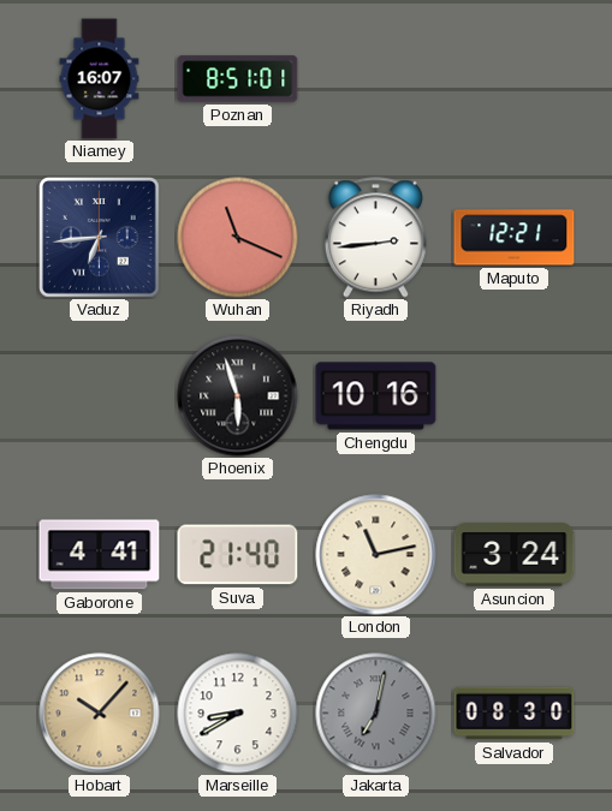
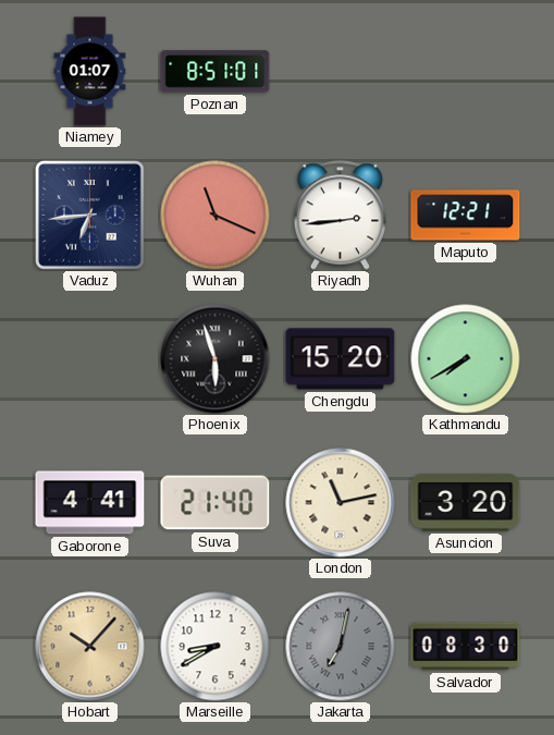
Niamey: 16:07 -> 01:07
Chengdu: 10:16 -> 15:20
Kathmandu: none -> 7:40
Asuncion: 3:24 -> 3:20
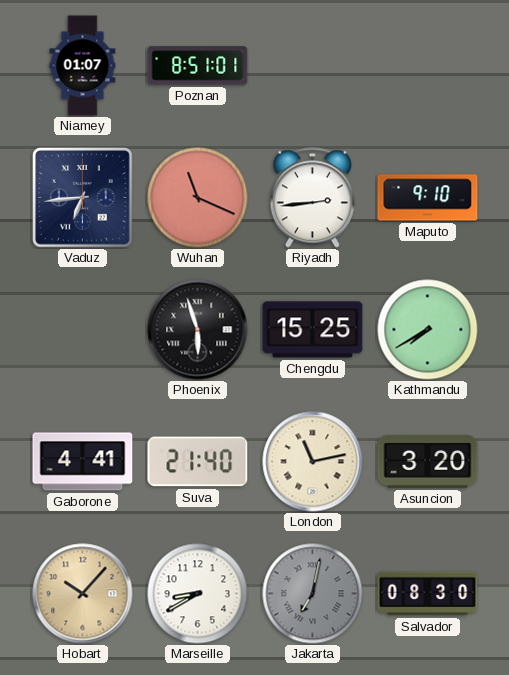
Maputo: 12:21 -> 9:10
Chengdu: 15:20 -> 15:25
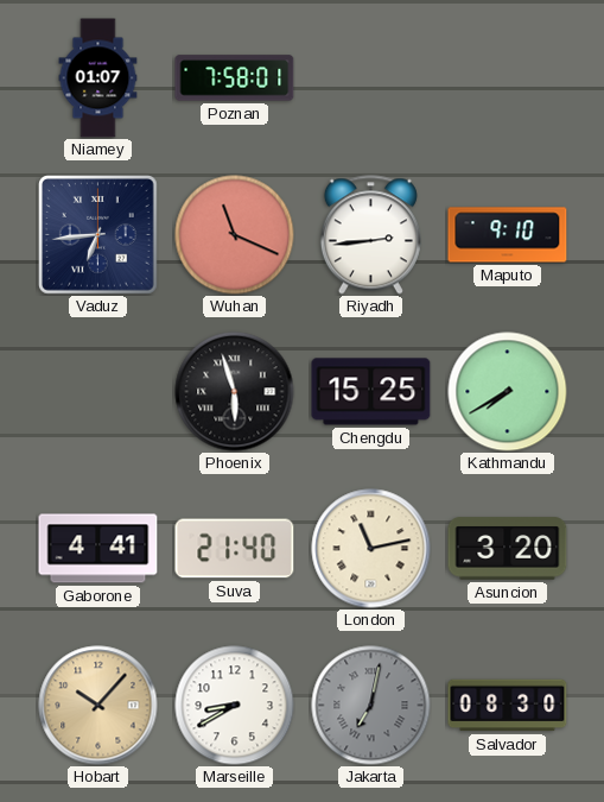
Poznan: 8:51 -> 7:58
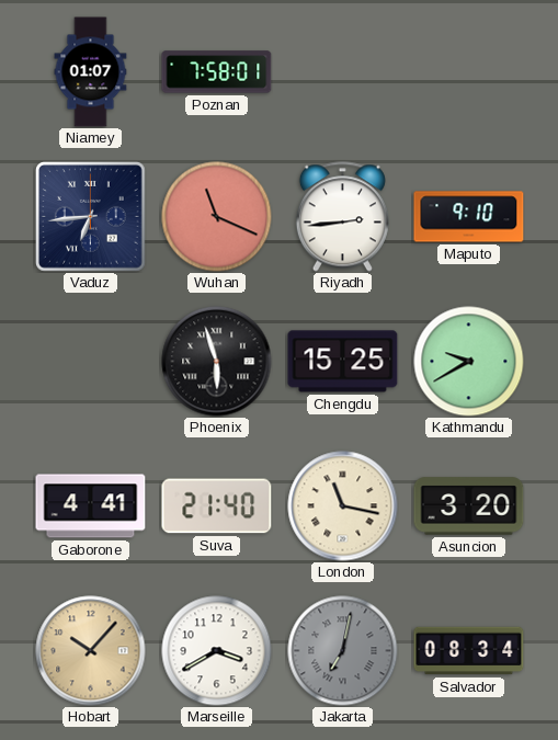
Kathmandu: 7:40 -> 9:40
London: 11:13 -> 11:17
Marseille: 8:40 -> 3:40
Salvador: 08:30 -> 08:34
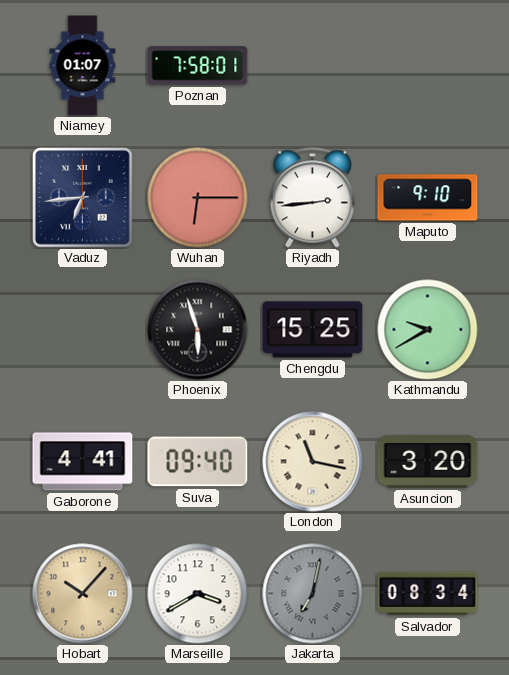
Wuhan: 11:19 -> 6:15
Suva: 21:40 -> 09:40
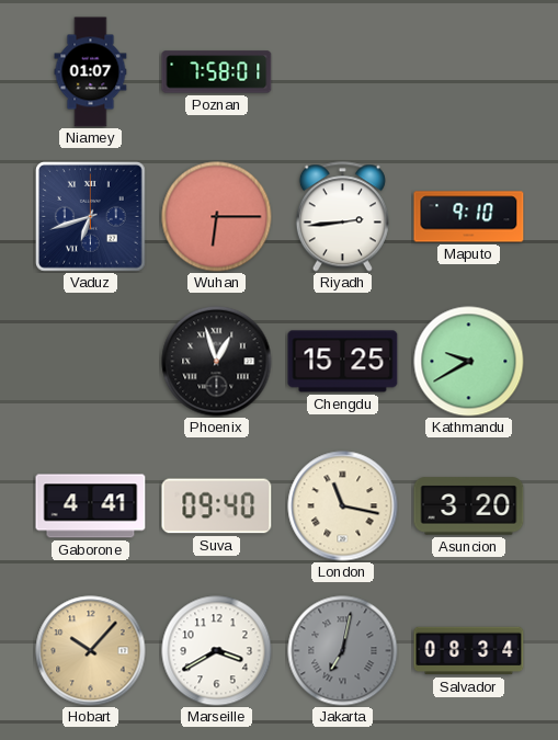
Vaduz: 6:44 -> 6:42
Phoenix: 5:57 -> 12:57
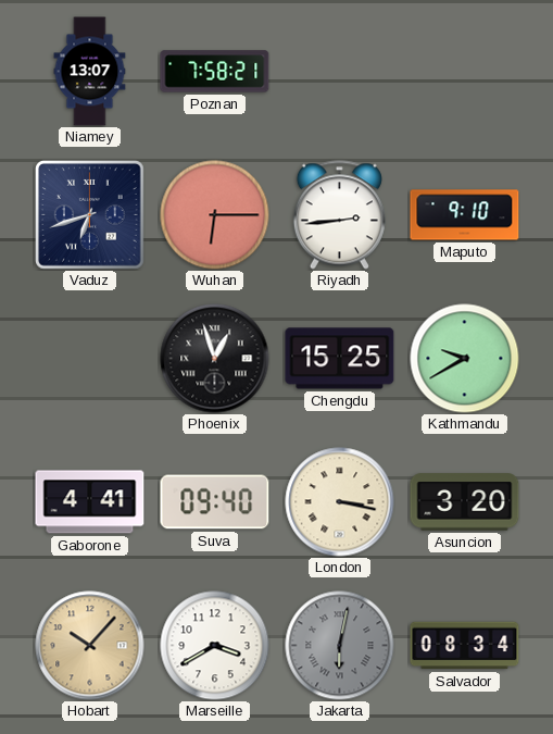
Niamey: 01:07 -> 13:07
Poznan: 7:58:01 -> 7:58:21
London: 11:17 -> 3:17
Jakarta: 7:02 -> 6:02
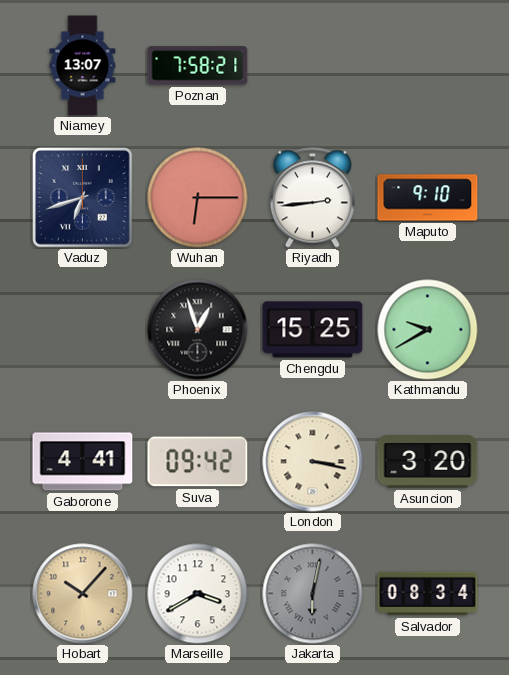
Suva: 09:40 -> 09:42
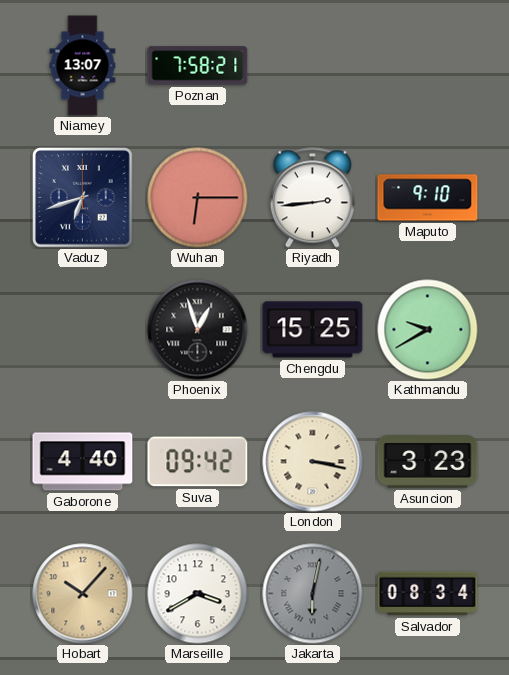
Gaborone: 4:41 -> 4:40
Asuncion: 3:20 -> 3:23
